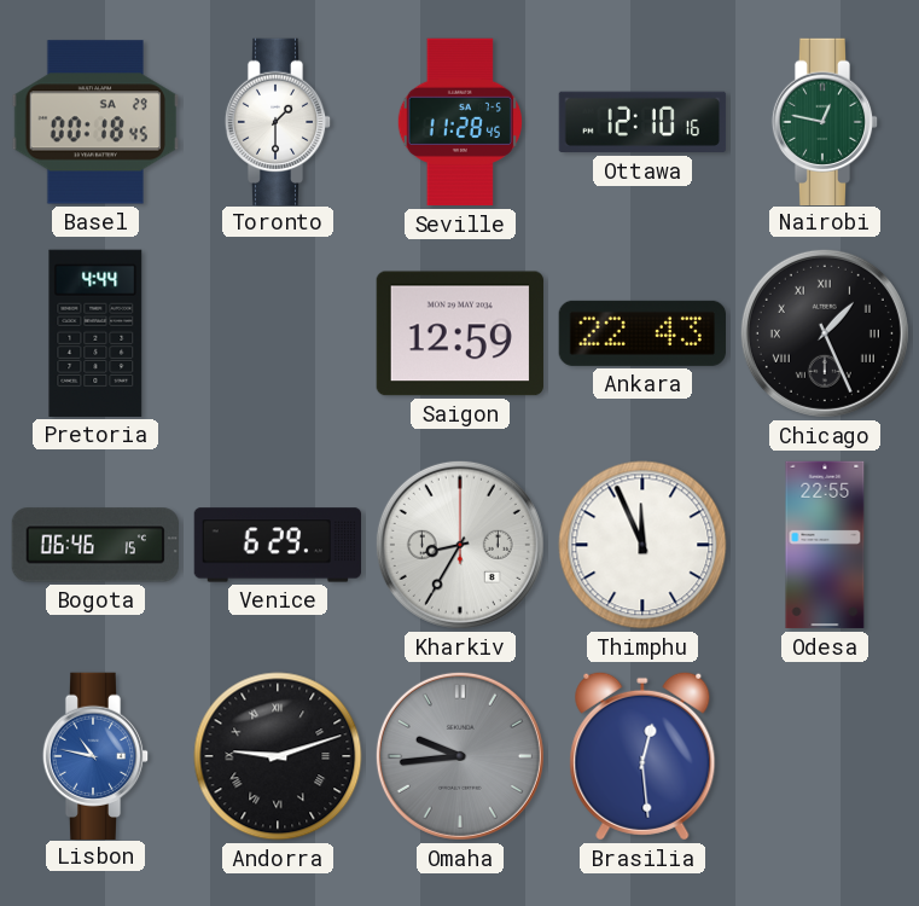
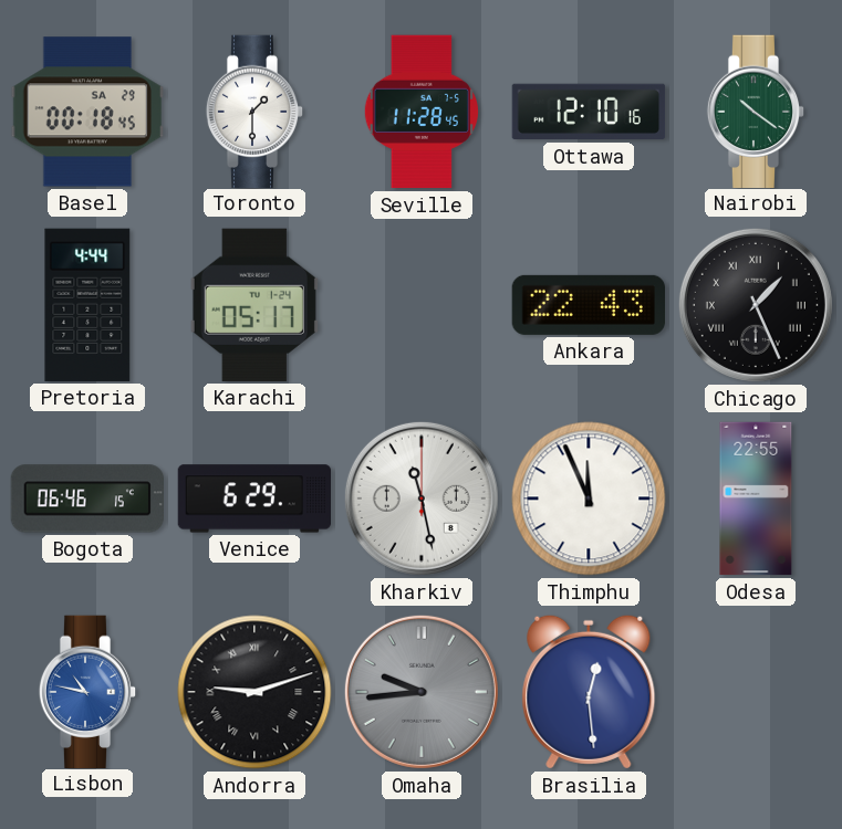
Nairobi: 12:47 -> 10:21
Karachi: none -> 05:17
Saigon: 12:59 -> none
Kharkiv: 8:35 -> 11:28
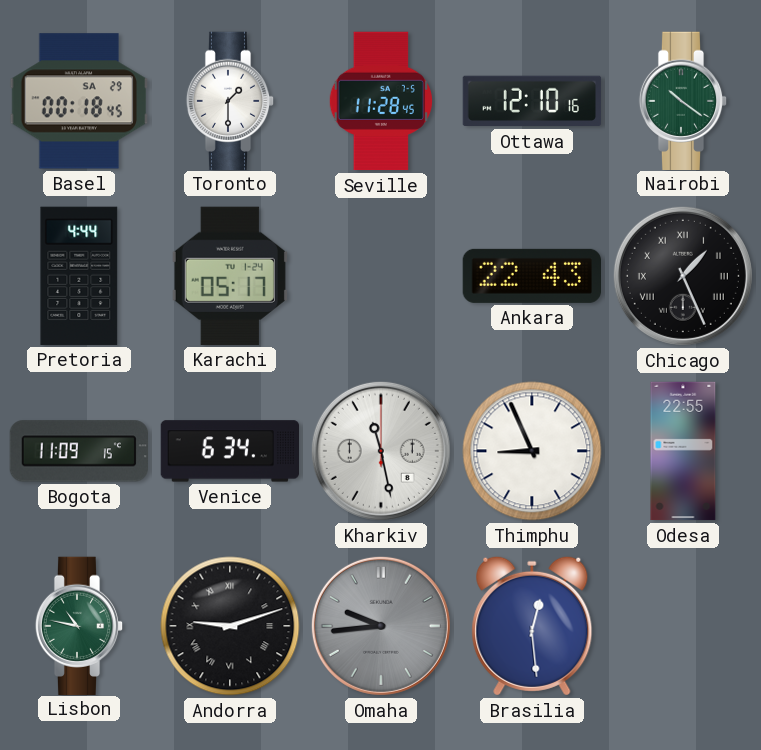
Bogota: 06:46 -> 11:09
Venice: 6:29 -> 6:34
Thimphu: 11:56 -> 8:56
Lisbon dial: blue -> green
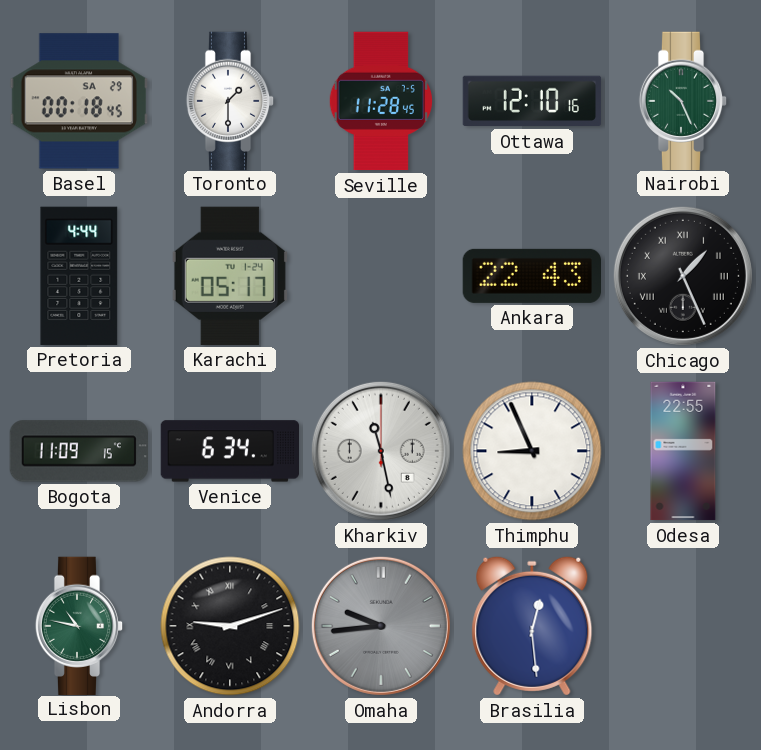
Nairobi: 10:21 -> 10:26
